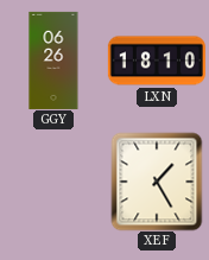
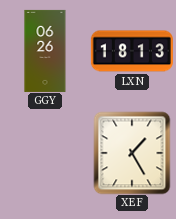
LXN: 18:10 -> 18:13
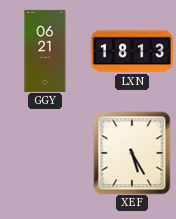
GGY: 06:26 -> 06:21
XEF: 1:25 -> 5:25
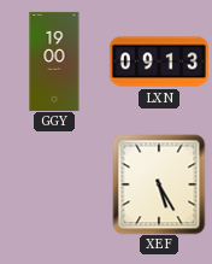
GGY: 06:21 -> 19:00
LXN: 18:13 -> 09:13
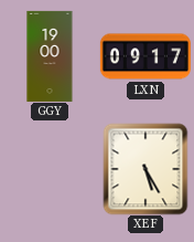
LXN: 09:13 -> 09:17
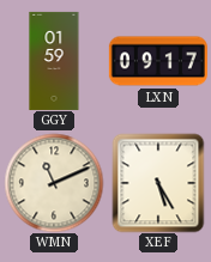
GGY: 19:00 -> 01:59
WMN: none -> 11:11
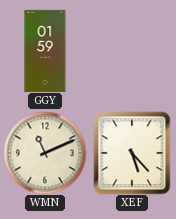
LXN: 09:17 -> none
XEF: 5:25 -> 5:23
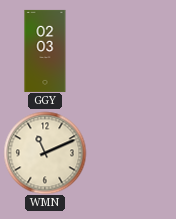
GGY: 01:59 -> 02:03
XEF: 5:23 -> none
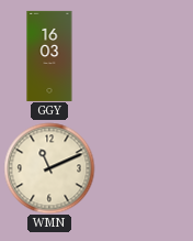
GGY: 02:03 -> 16:03
